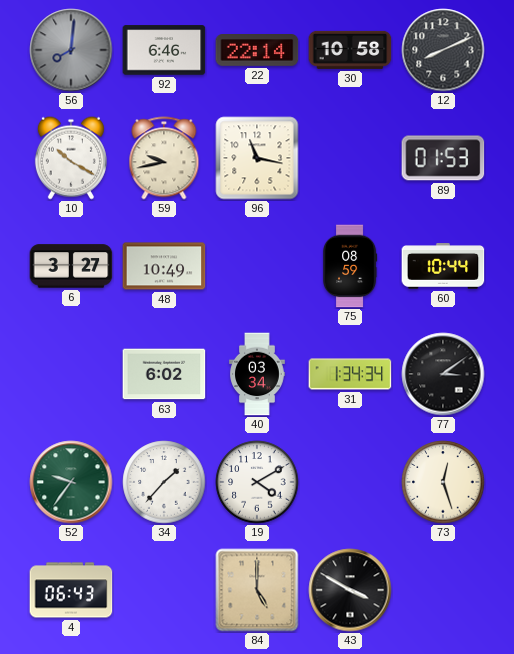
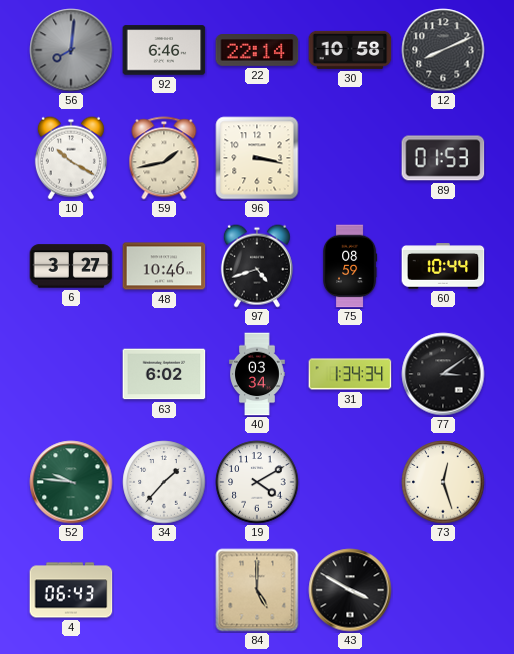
59: 9:43 -> 1:43
96: 11:17 -> 3:17
48: 10:49 -> 10:46
97: none -> 4:42
52: 9:36 -> 9:46
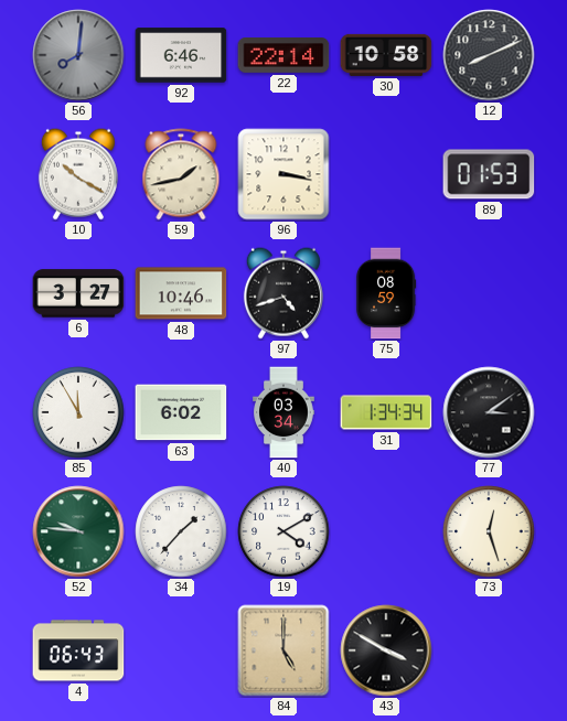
60: 10:44 -> none
85: none -> 11:55
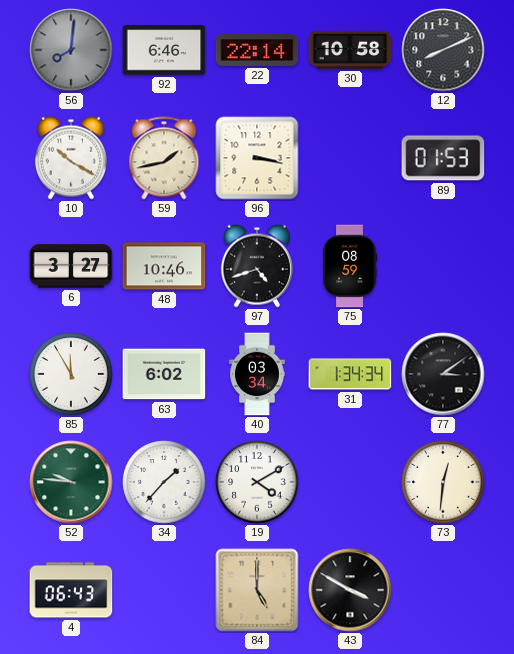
73: 12:27 -> 12:31
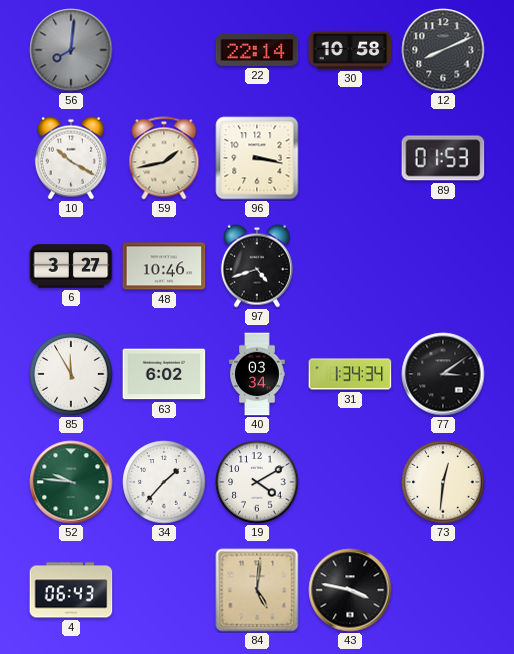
92: 6:46 -> none
75: 08:59 -> none
84: 5:00 -> 5:01
43: 3:50 -> 3:47
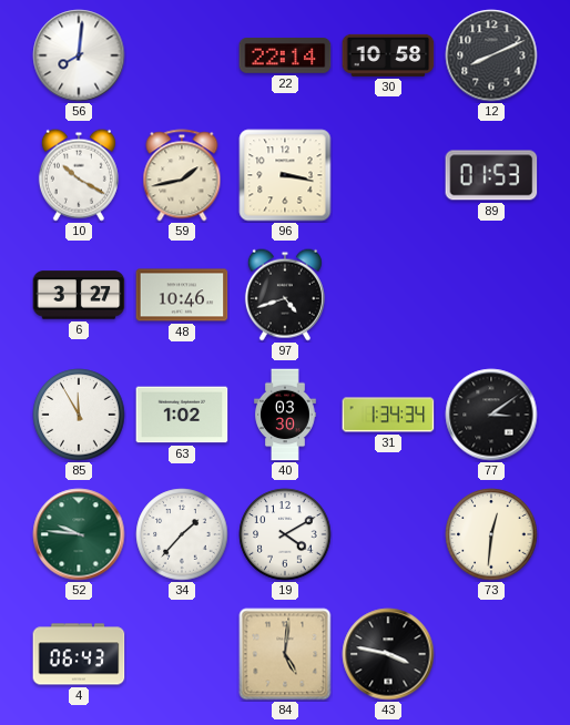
56 dial: grey -> white
63: 6:02 -> 1:02
40: 03:34 -> 03:30
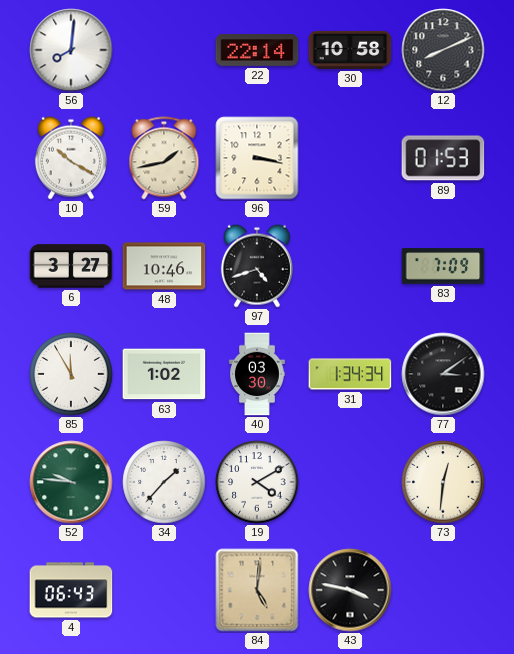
83: none -> 7:09
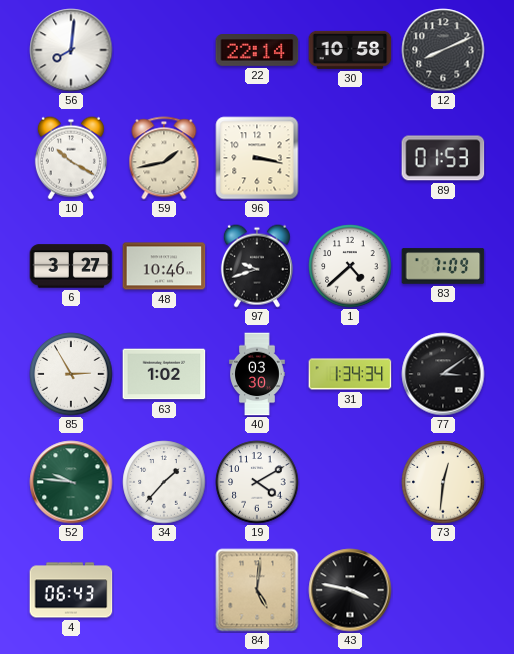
97: 4:42 -> 9:42
1: none -> 4:38
85: 11:55 -> 2:55
